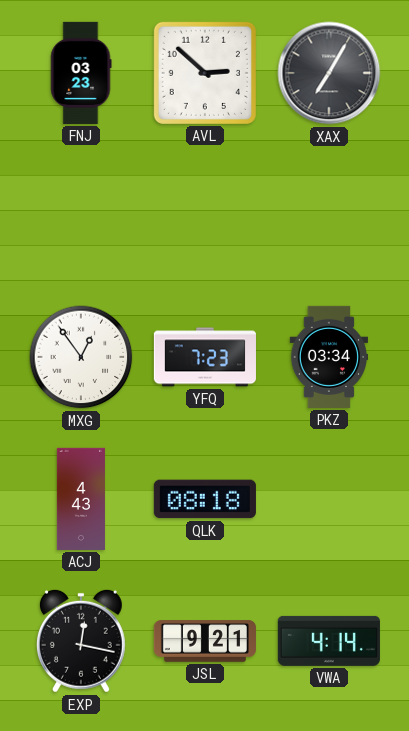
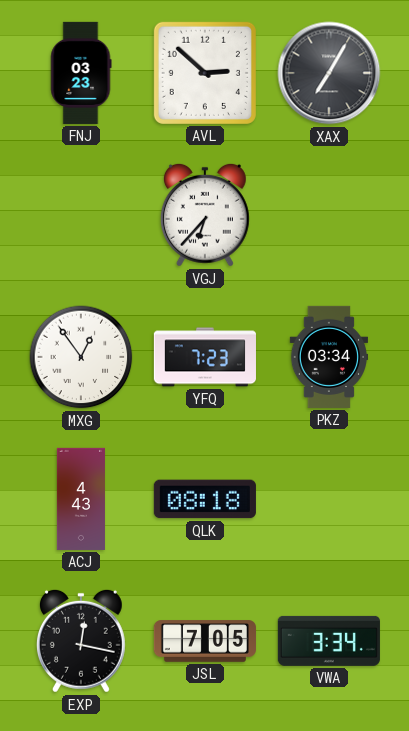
VGJ: none -> 6:37
JSL: 9:21 -> 7:05
VWA: 4:14 -> 3:34
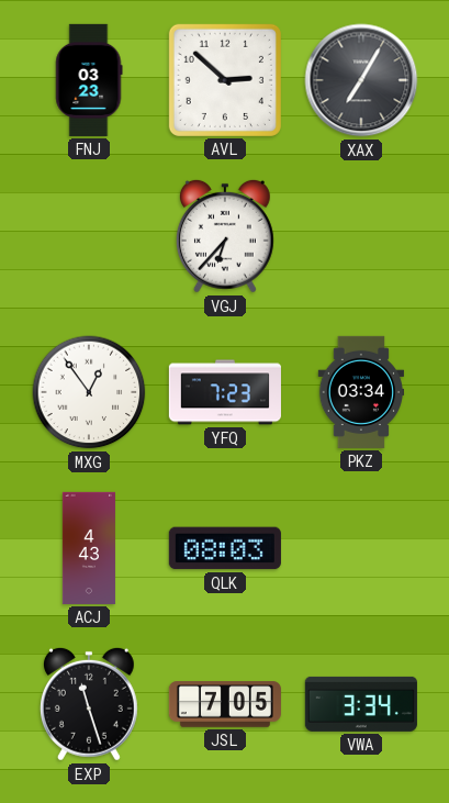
QLK: 08:18 -> 08:03
EXP: 12:17 -> 11:27
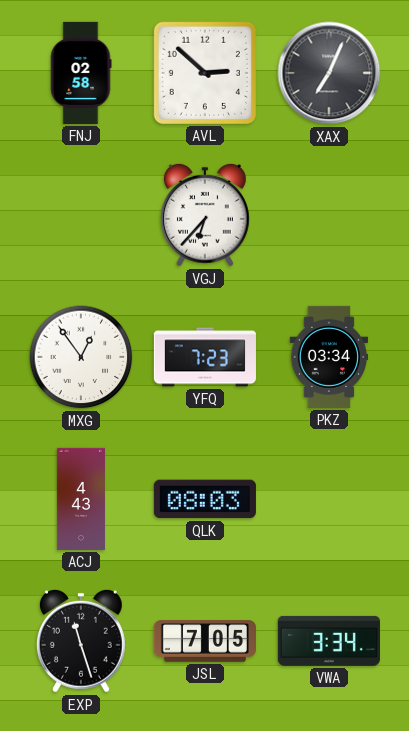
FNJ: 03:23 -> 02:58
XAX: 7:05 -> 7:04
